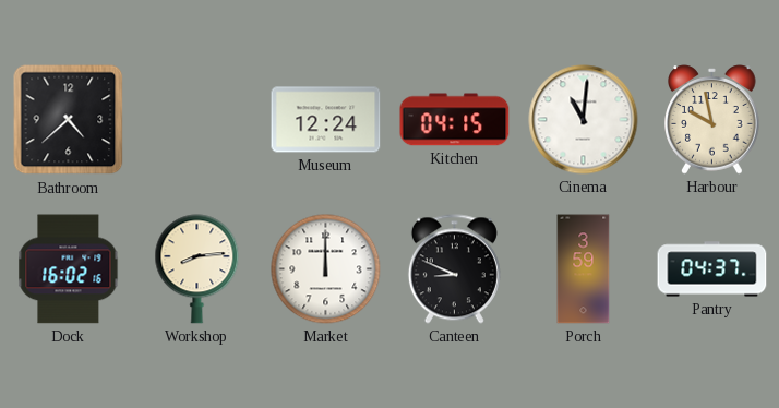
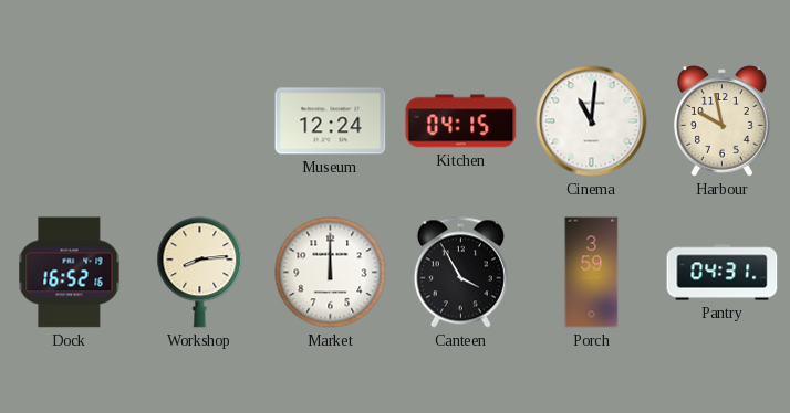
Bathroom: 4:38 -> none
Dock: 16:02 -> 16:52
Canteen: 8:49 -> 3:55
Pantry: 04:37 -> 04:31
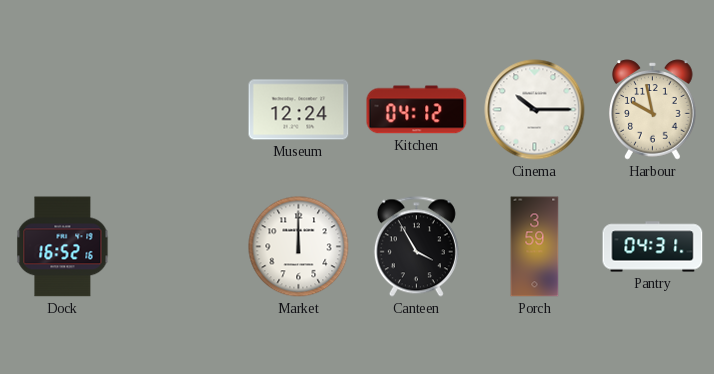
Kitchen: 04:15 -> 04:12
Cinema: 11:01 -> 10:15
Workshop: 8:14 -> none
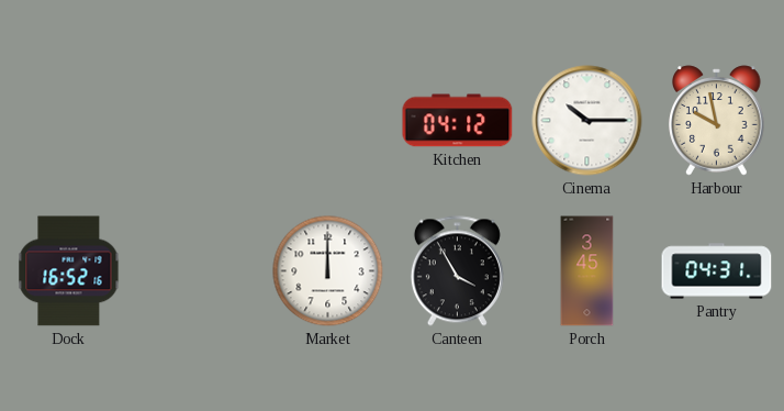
Museum: 12:24 -> none
Porch: 3:59 -> 3:45
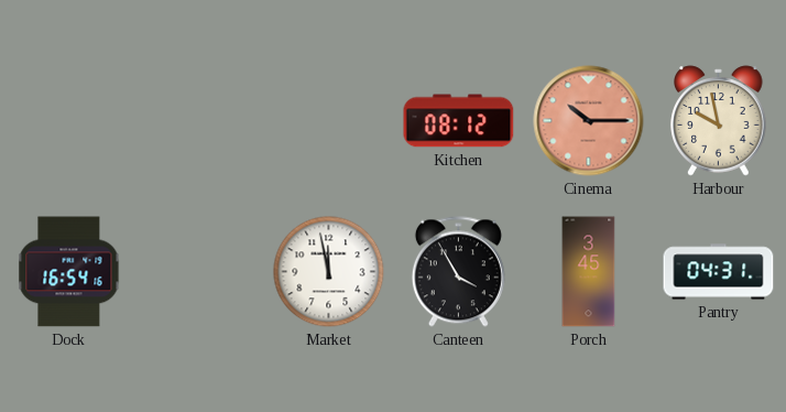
Kitchen: 04:12 -> 08:12
Cinema dial: white -> salmon
Dock: 16:52 -> 16:54
Market: 12:00 -> 11:58
